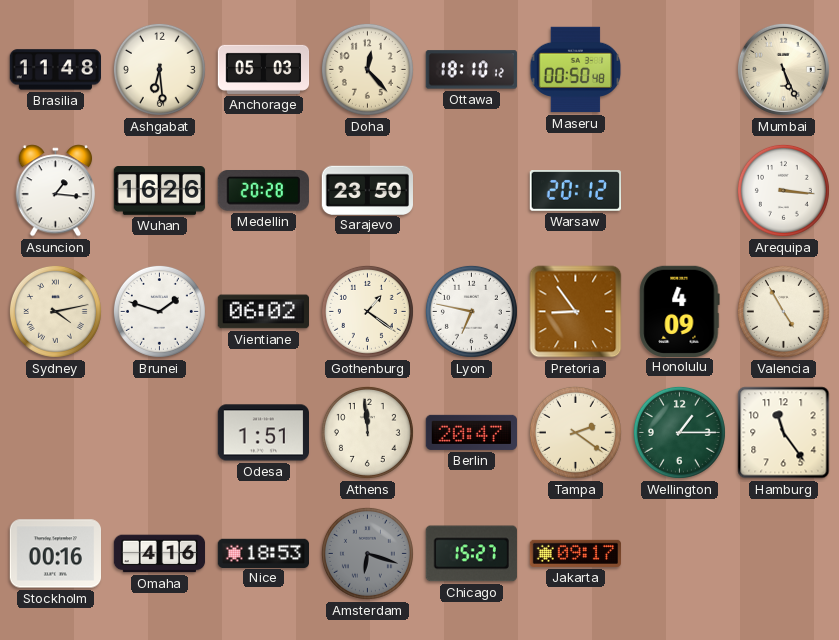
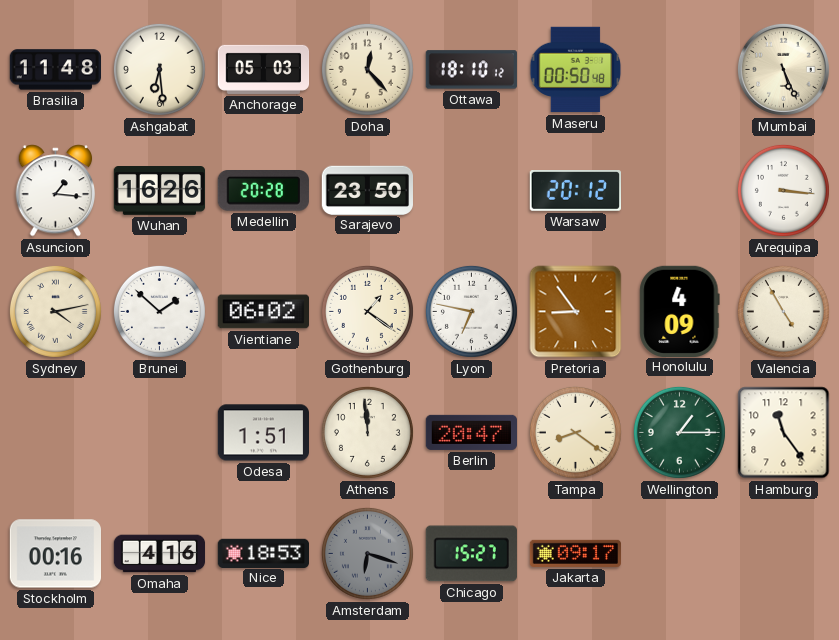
Brunei: 1:48 -> 1:52
Tampa: 2:21 -> 8:21
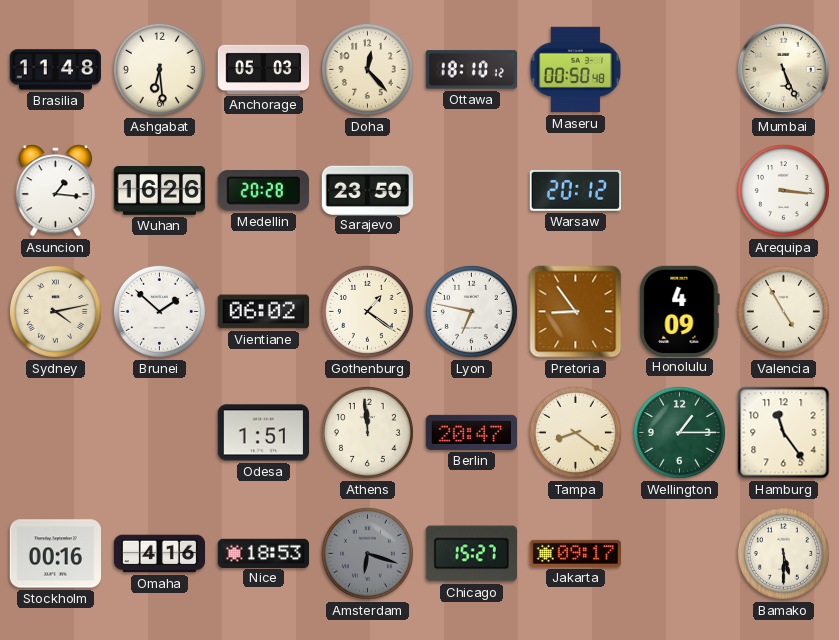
Bamako: none -> 5:30
